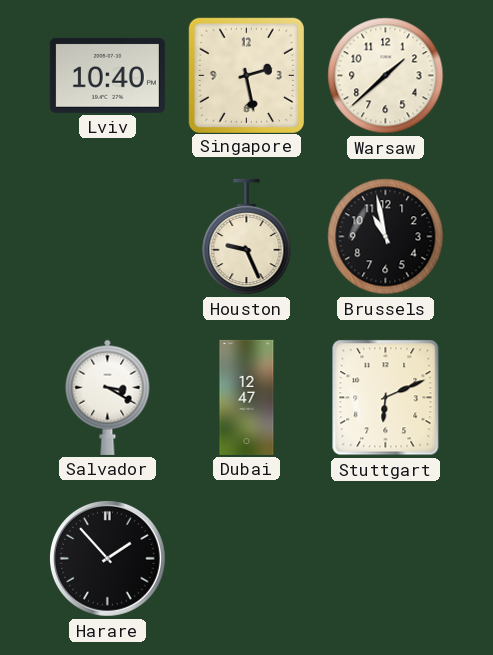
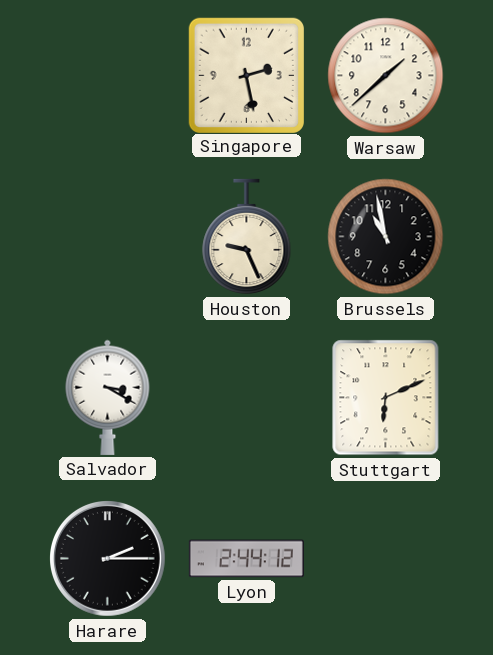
Lviv: 10:40 -> none
Dubai: 12:47 -> none
Harare: 1:53 -> 2:15
Lyon: none -> 2:44
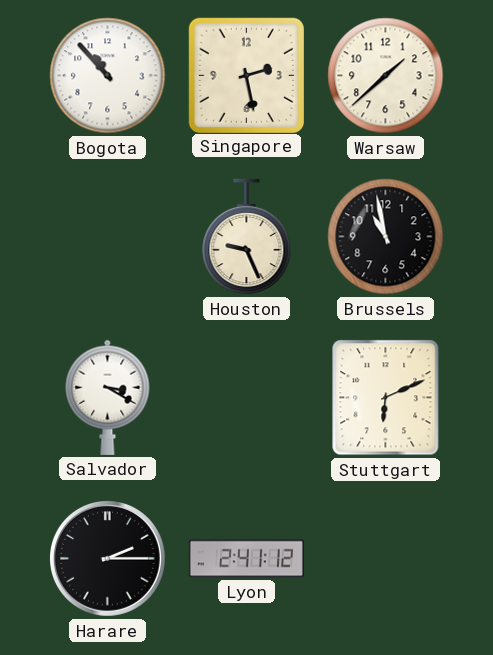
Bogota: none -> 10:53
Lyon: 2:44 -> 2:41
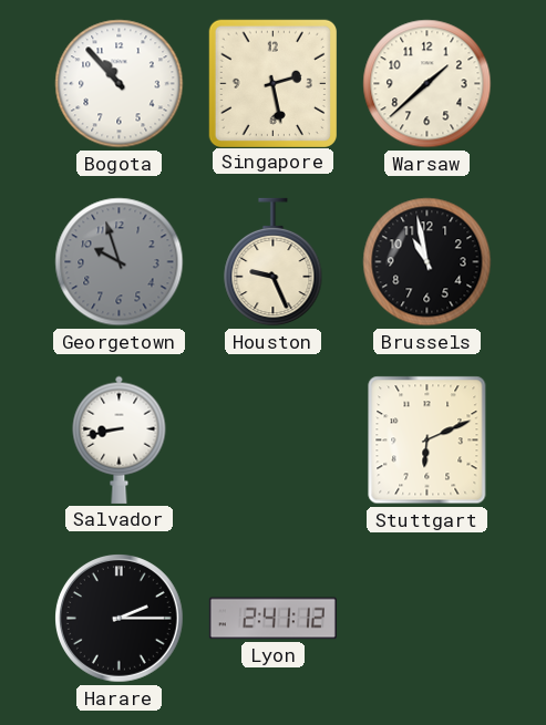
Georgetown: none -> 9:57
Salvador: 3:20 -> 8:43
